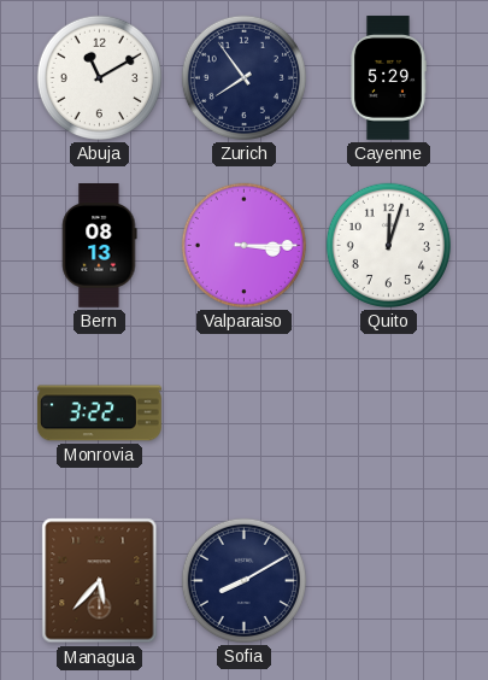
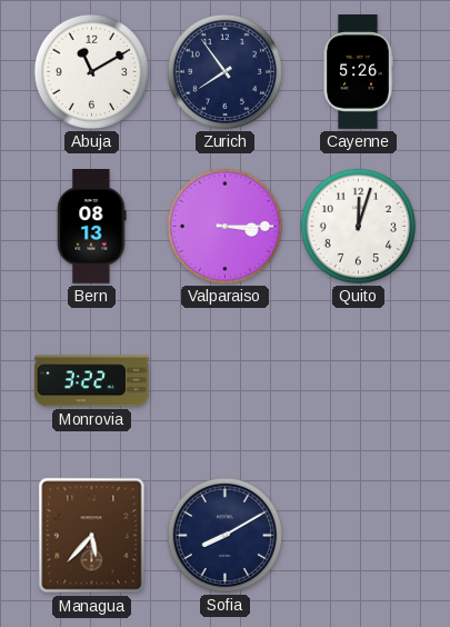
Cayenne: 5:29 -> 5:26
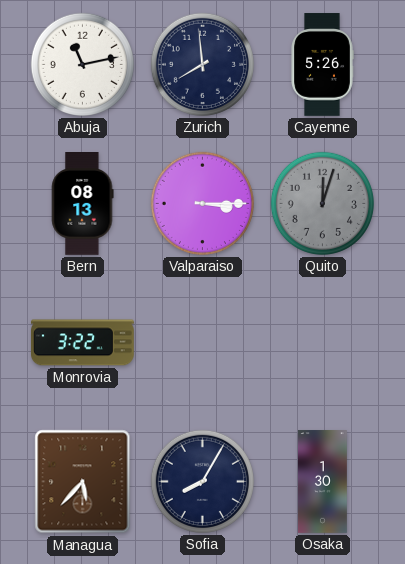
Abuja: 11:10 -> 11:13
Zurich: 7:54 -> 7:59
Quito dial: white -> grey
Sofia: 8:10 -> 8:05
Osaka: none -> 1:30
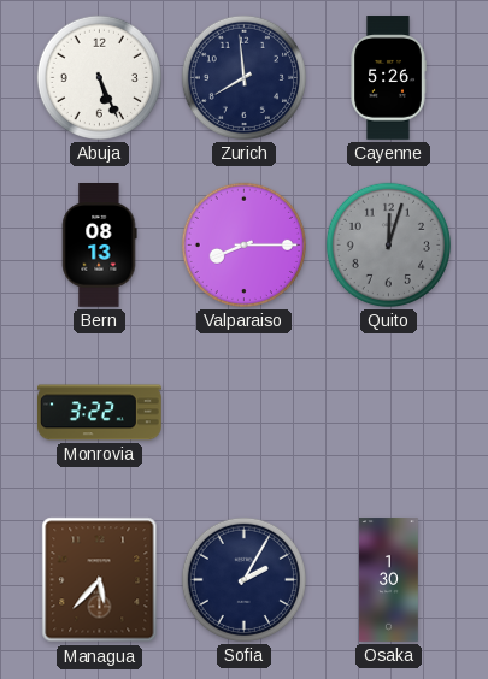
Abuja: 11:13 -> 5:26
Valparaiso: 3:15 -> 8:15
Sofia: 8:05 -> 2:05
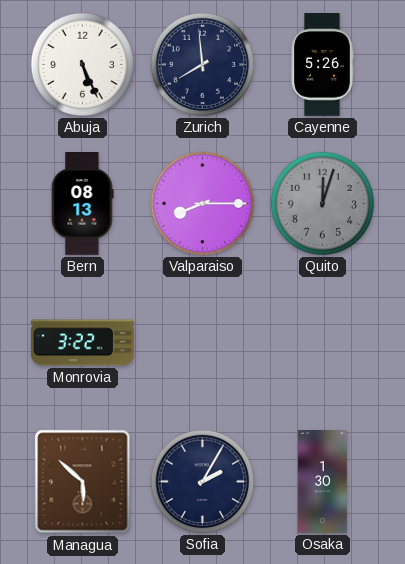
Managua: 5:37 -> 5:52
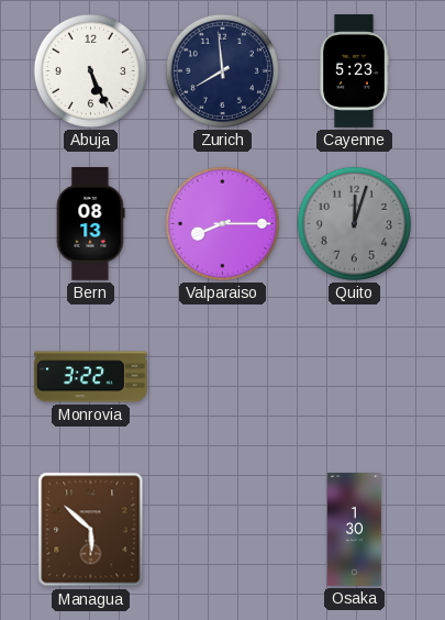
Cayenne: 5:26 -> 5:23
Sofia: 2:05 -> none
